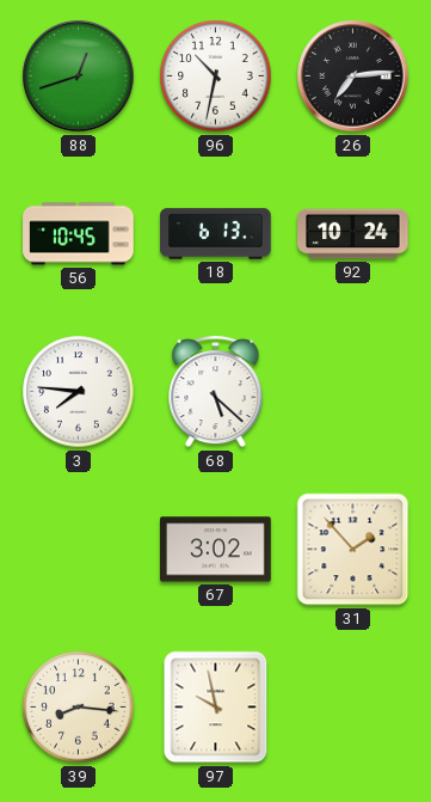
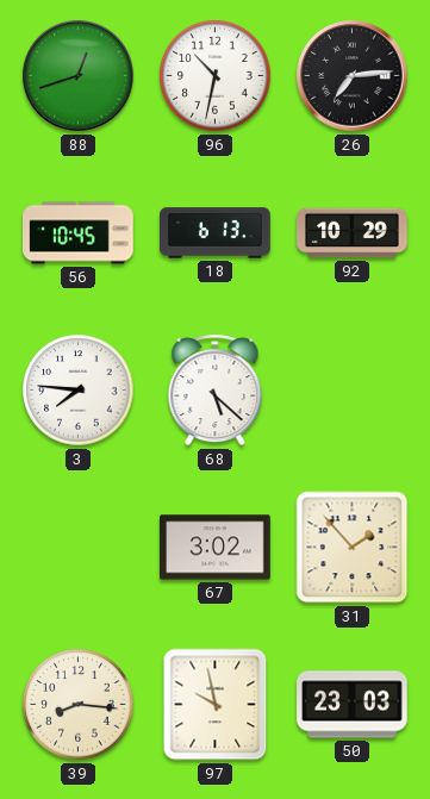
92: 10:24 -> 10:29
50: none -> 23:03
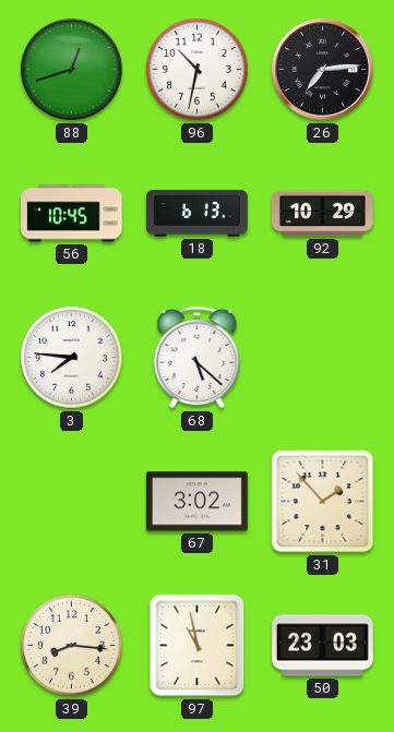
97: 9:58 -> 10:58
